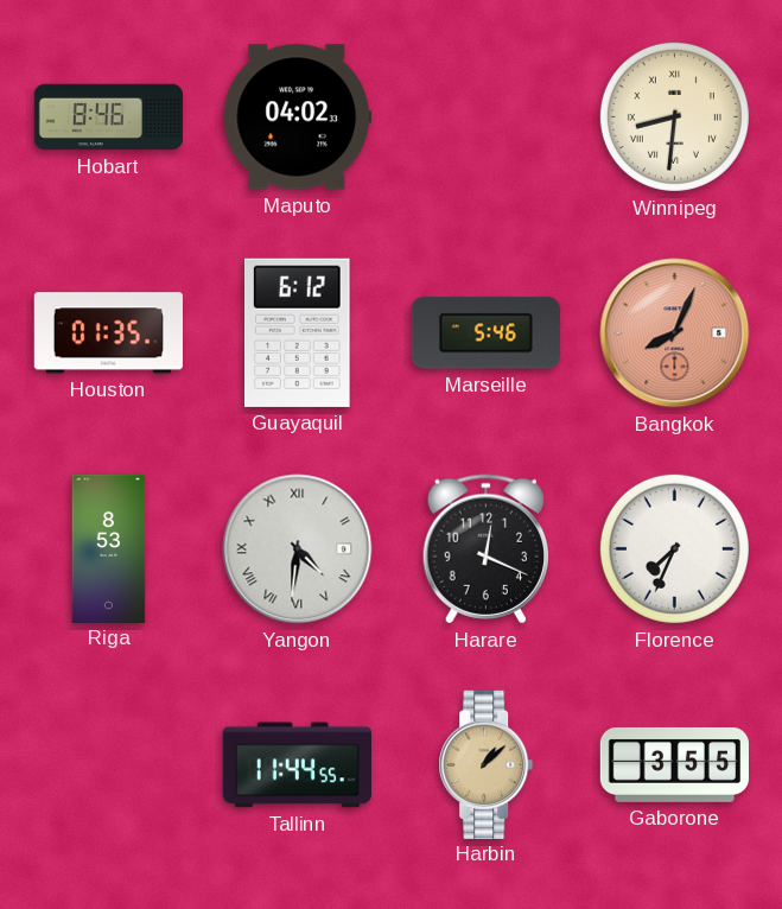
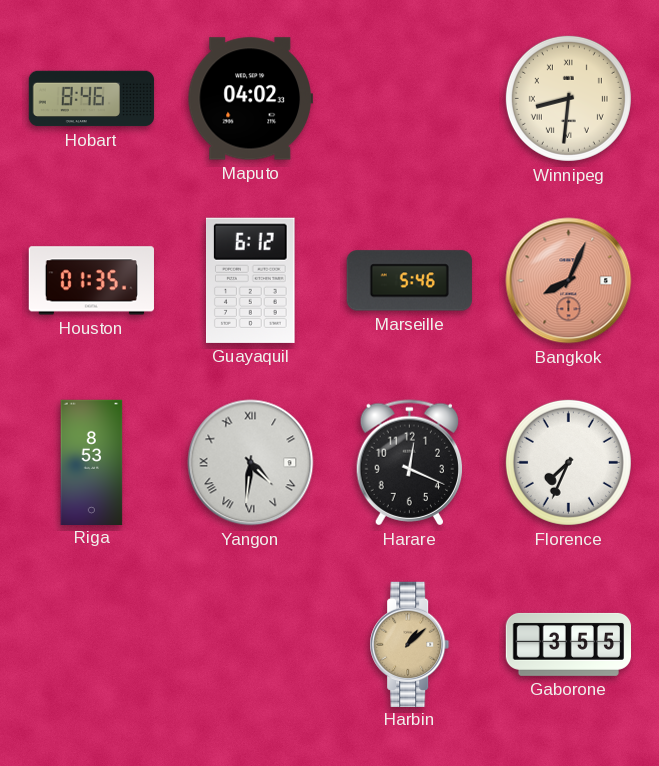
Tallinn: 11:44 -> none
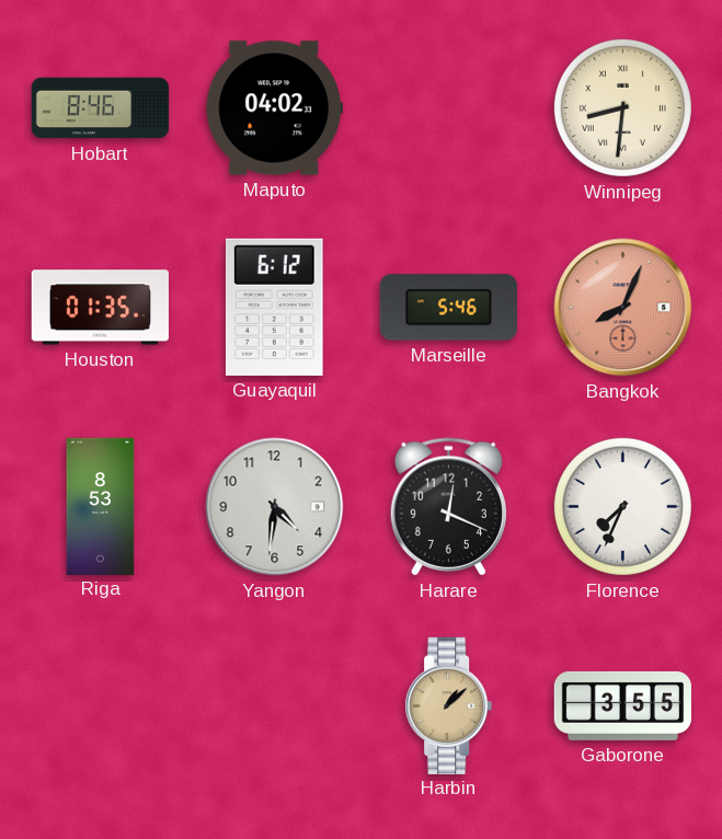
Yangon numerals: Roman -> Arabic
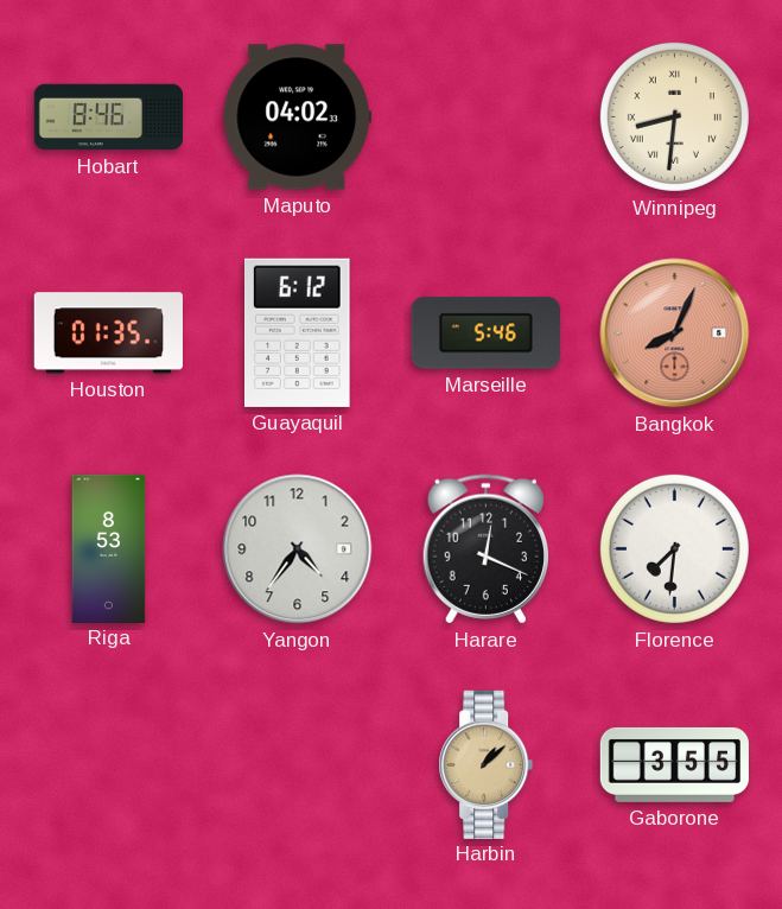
Yangon: 4:31 -> 4:36
Florence: 7:34 -> 7:31
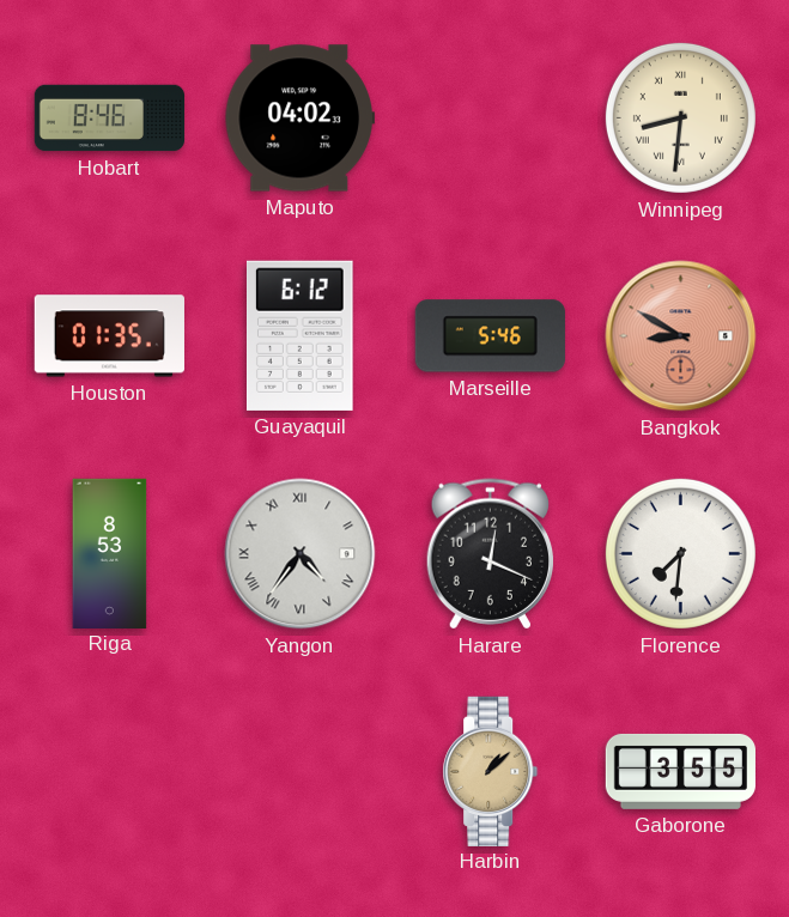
Bangkok: 8:04 -> 8:50
Yangon numerals: Arabic -> Roman
